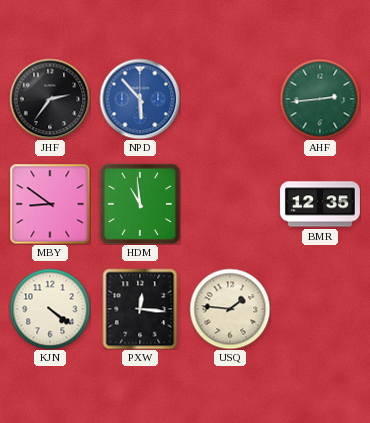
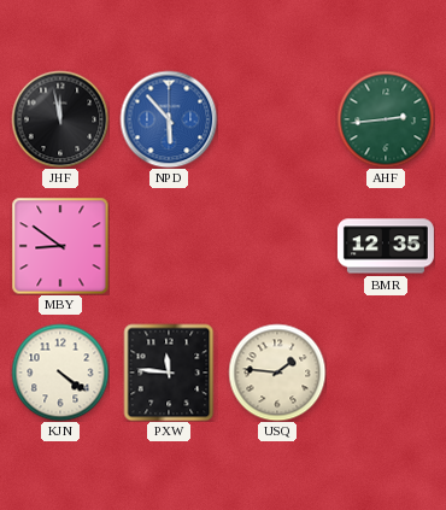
JHF: 2:36 -> 11:58
HDM: 10:59 -> none
PXW: 12:16 -> 11:46
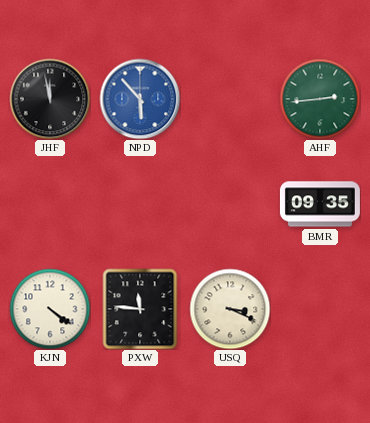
MBY: 8:51 -> none
BMR: 12:35 -> 09:35
USQ: 1:46 -> 3:19
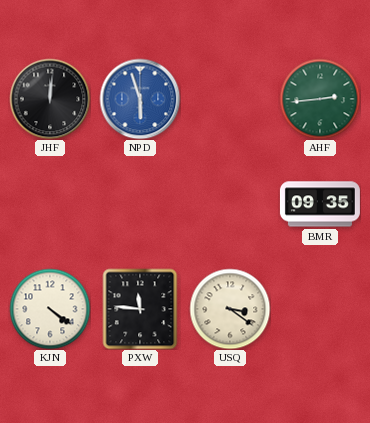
JHF: 11:58 -> 12:01
NPD: 5:53 -> 5:57
USQ: 3:19 -> 3:21
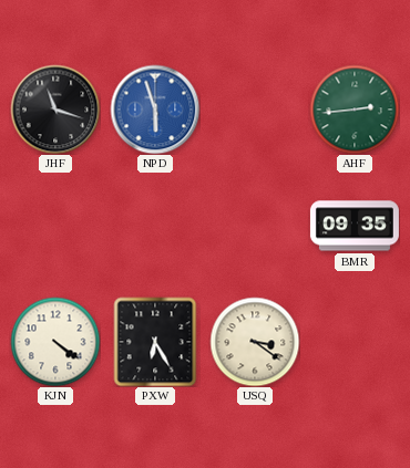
JHF: 12:01 -> 11:18
PXW: 11:46 -> 6:25
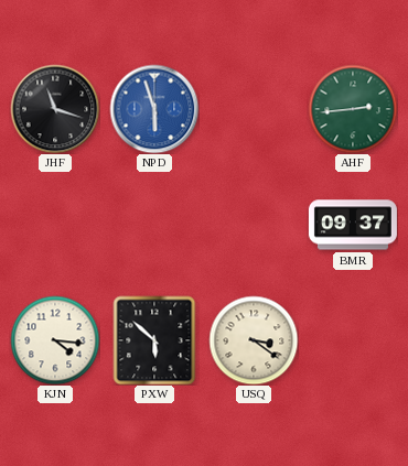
BMR: 09:35 -> 09:37
KJN: 4:21 -> 4:16
PXW: 6:25 -> 5:52
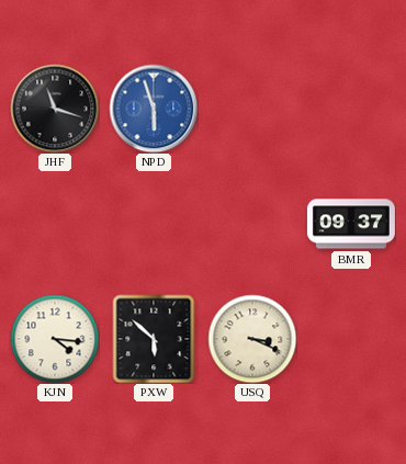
AHF: 2:44 -> none
USQ: 3:21 -> 3:19
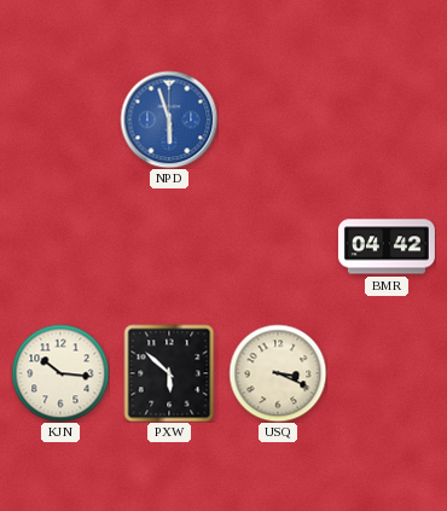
JHF: 11:18 -> none
BMR: 09:37 -> 04:42
KJN: 4:16 -> 10:16
